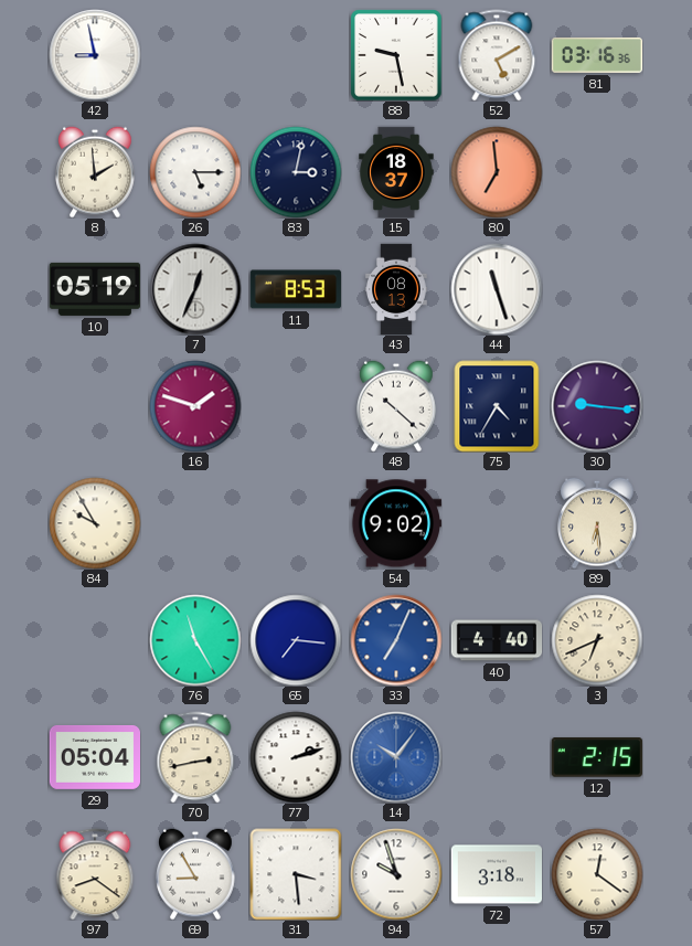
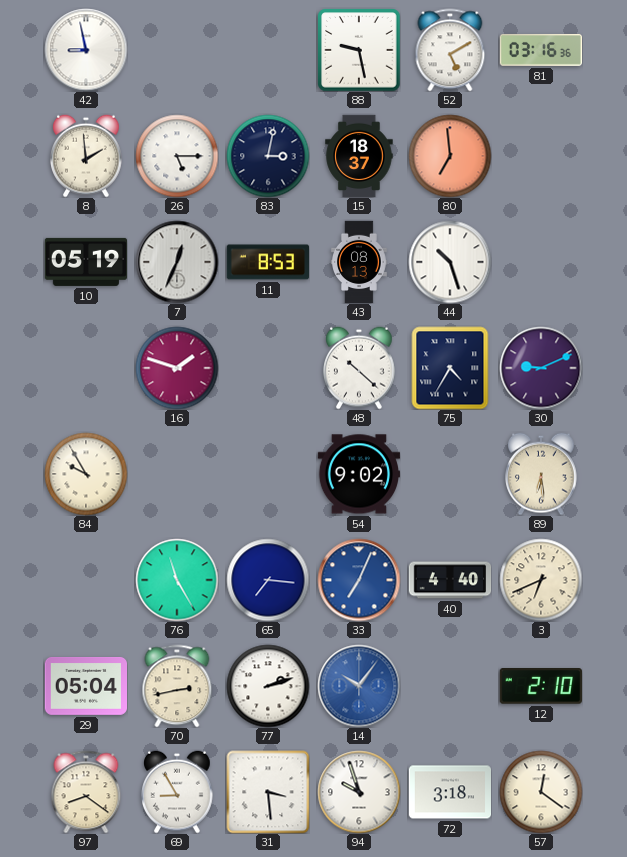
44: 11:27 -> 10:27
30: 9:16 -> 9:11
12: 2:15 -> 2:10
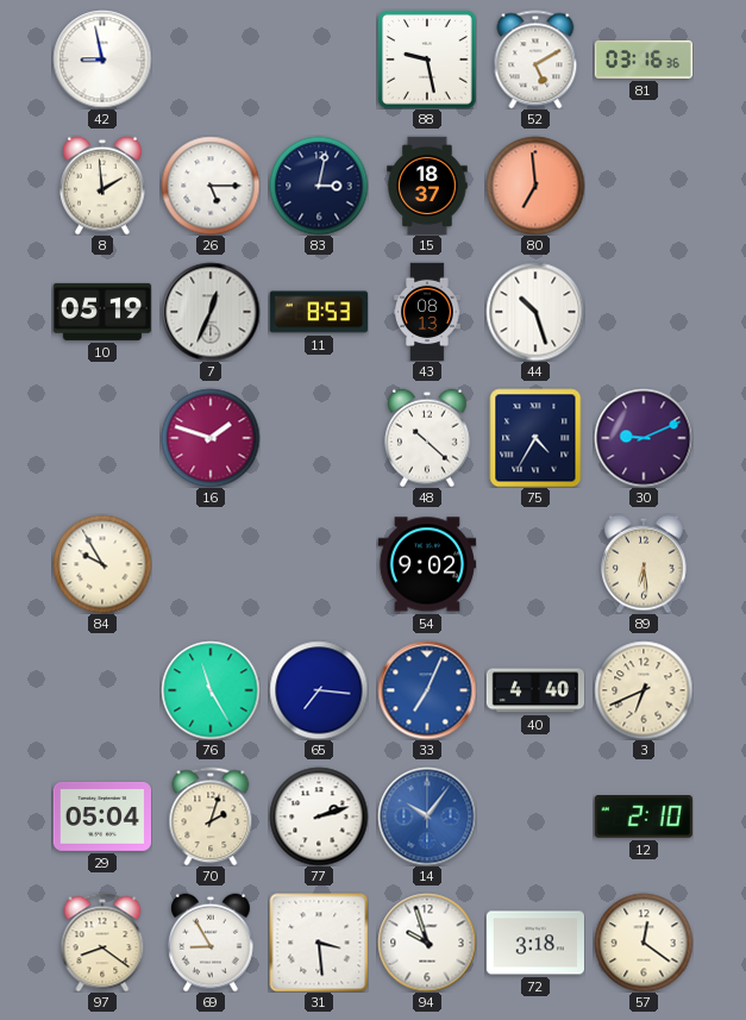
70: 2:43 -> 2:03
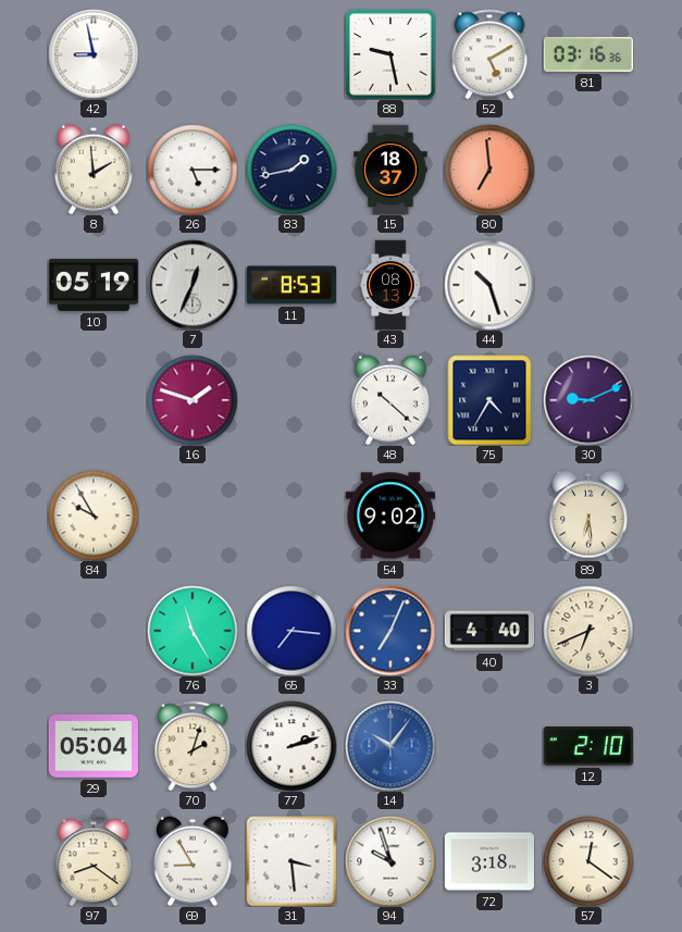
83: 3:02 -> 1:43
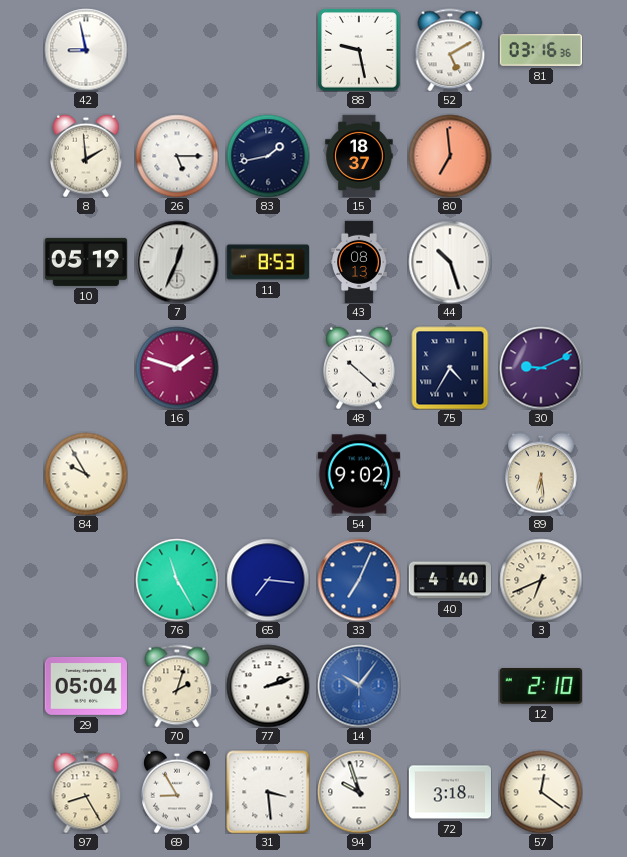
97: 8:21 -> 8:25
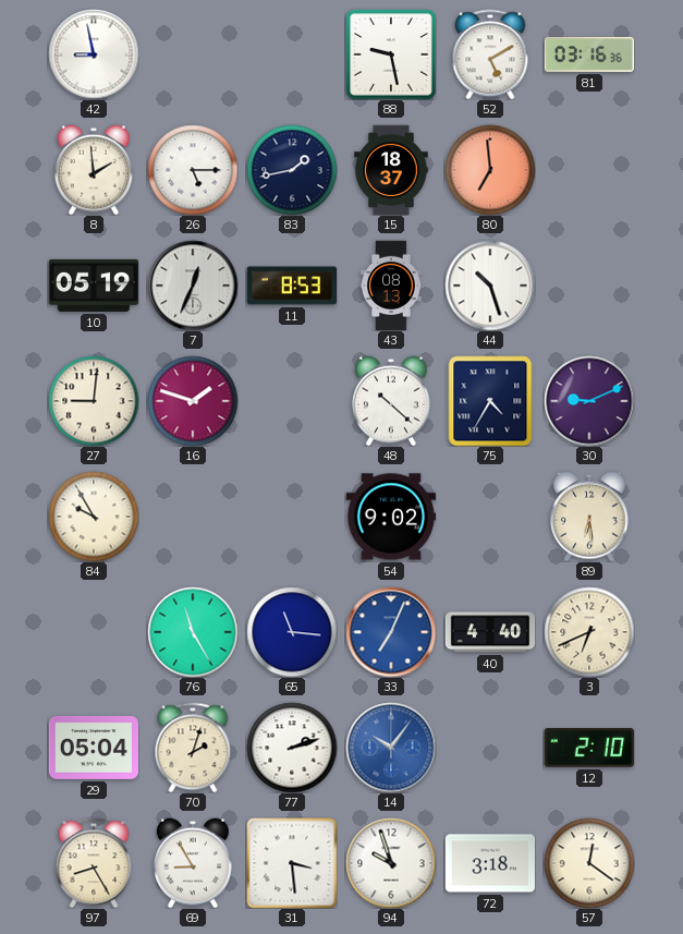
27: none -> 9:01
65: 7:16 -> 11:16
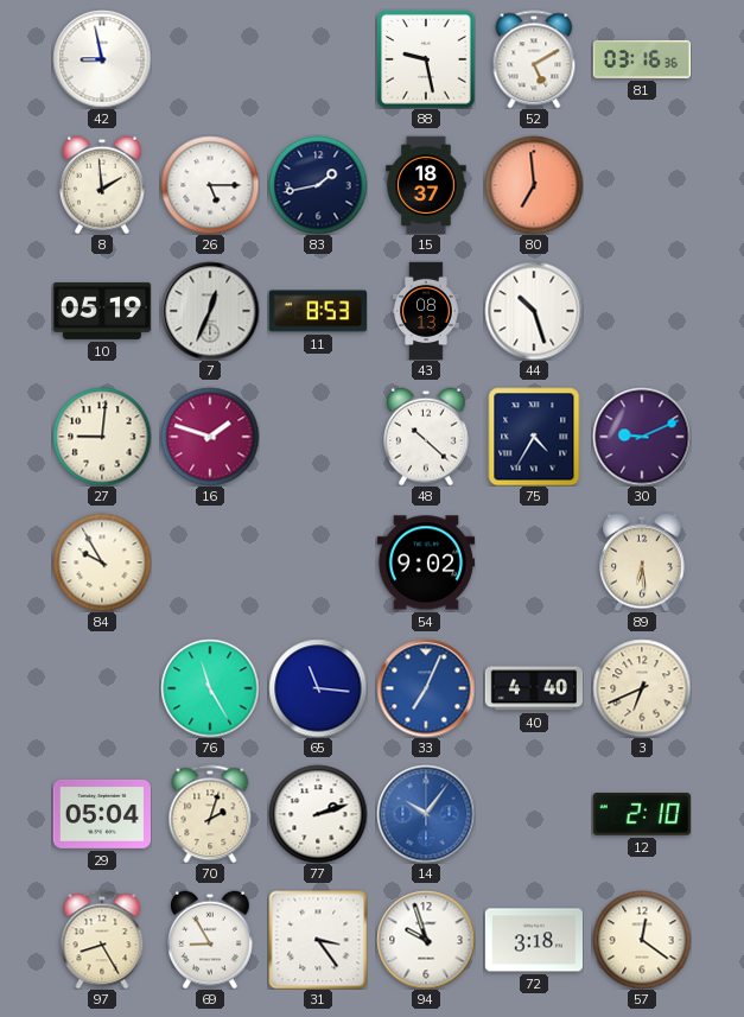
31: 3:29 -> 3:24
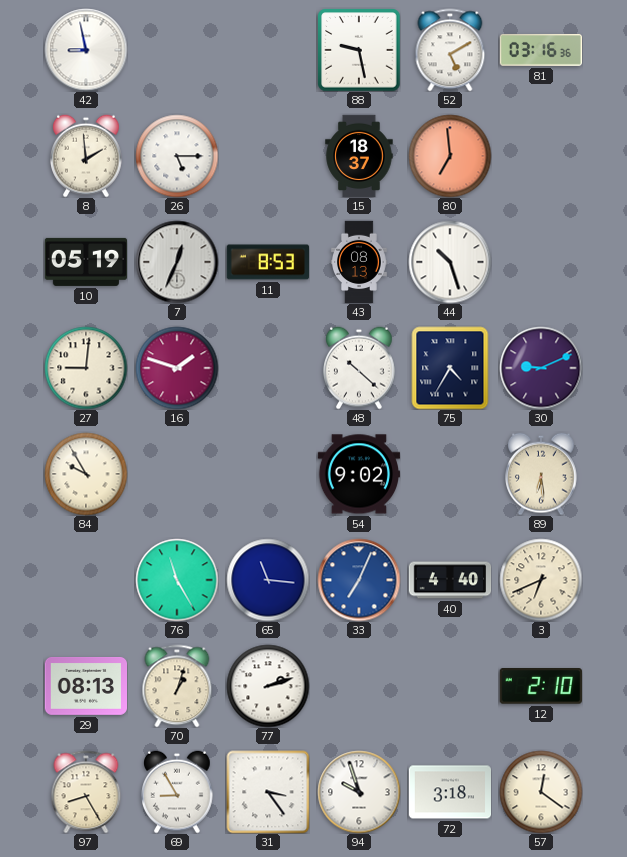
83: 1:43 -> none
29: 05:04 -> 08:13
70: 2:03 -> 1:03
14: 10:06 -> none
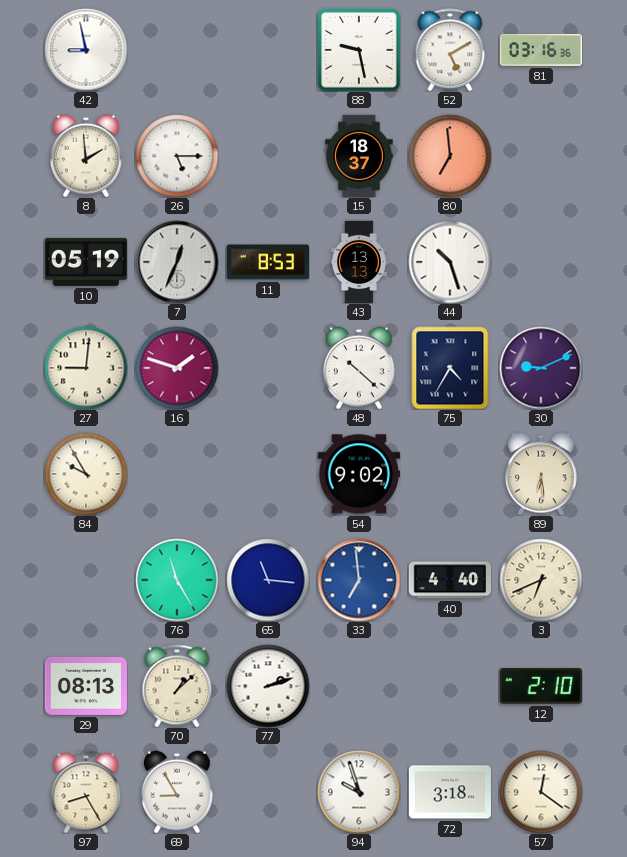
43: 08:13 -> 13:13
33: 7:04 -> 6:59
70: 1:03 -> 1:08
31: 3:24 -> none
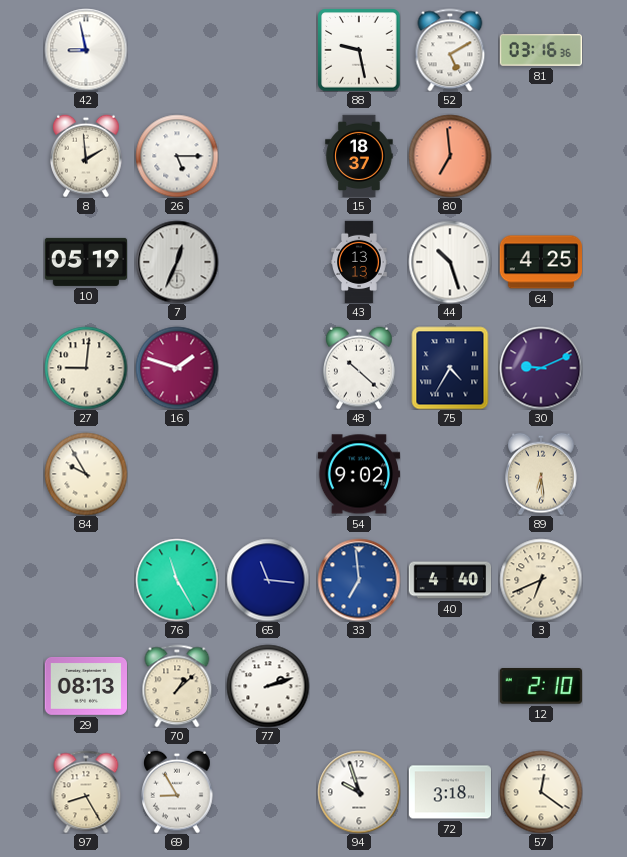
11: 8:53 -> none
64: none -> 4:25
